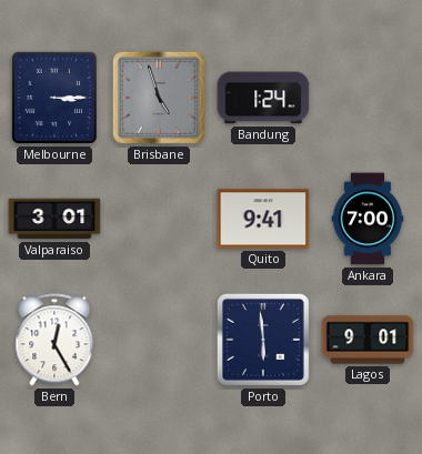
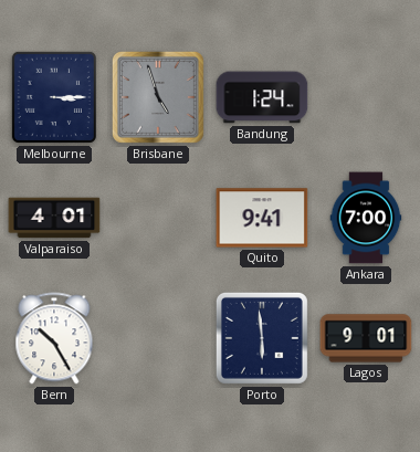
Valparaiso: 3:01 -> 4:01
Bern: 12:25 -> 10:25
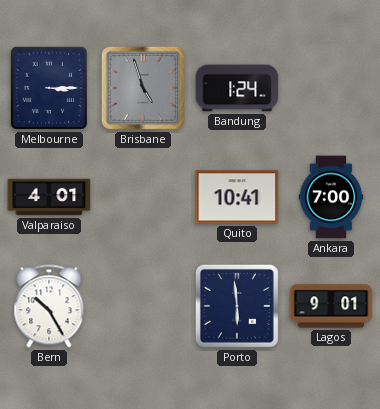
Quito: 9:41 -> 10:41
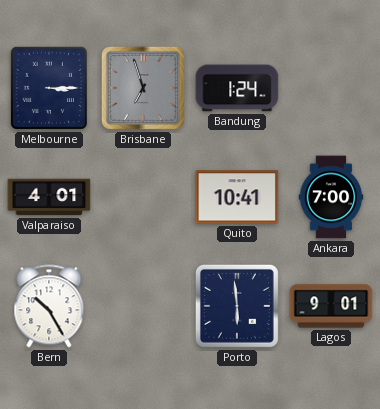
Brisbane: 4:57 -> 6:57
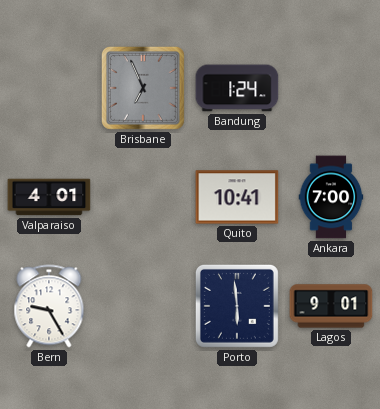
Melbourne: 3:15 -> none
Brisbane: 6:57 -> 6:56
Bern: 10:25 -> 9:25
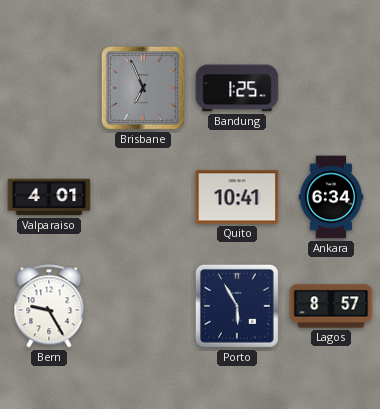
Bandung: 1:24 -> 1:25
Ankara: 7:00 -> 6:34
Porto: 5:59 -> 5:55
Lagos: 9:01 -> 8:57
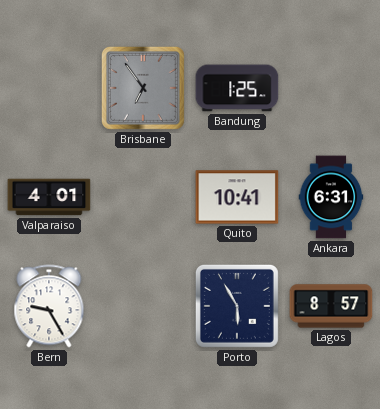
Brisbane: 6:56 -> 6:54
Ankara: 6:34 -> 6:31
